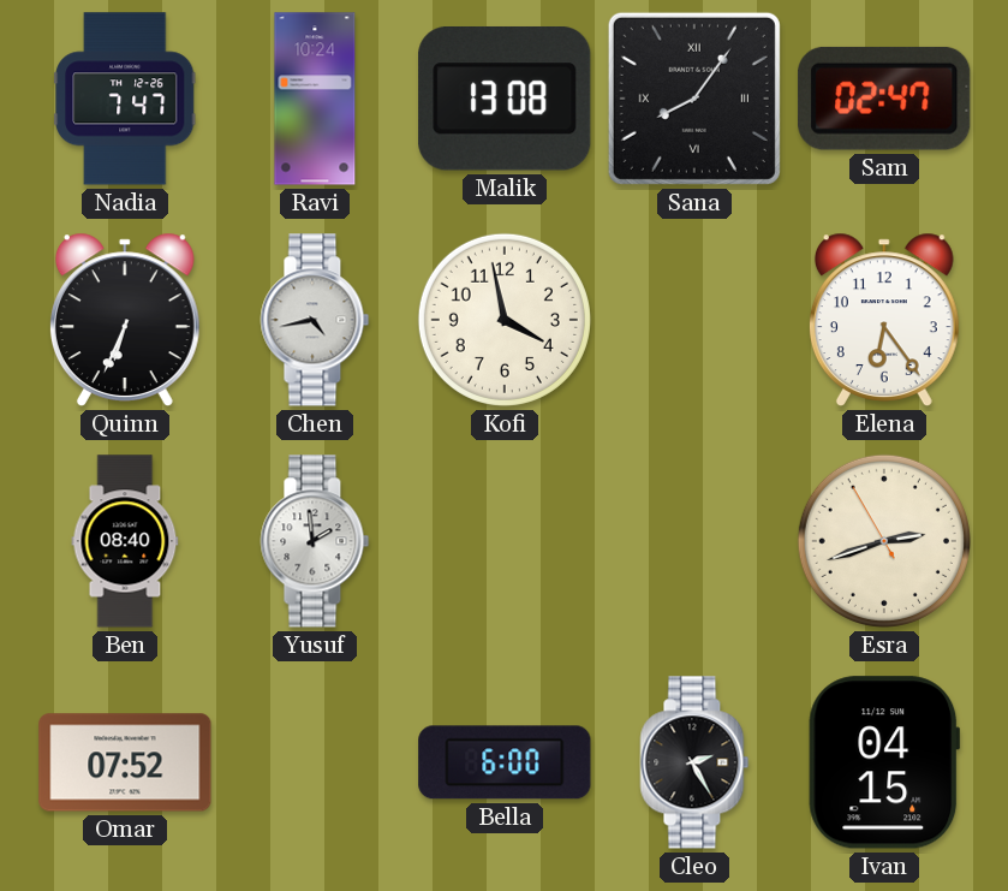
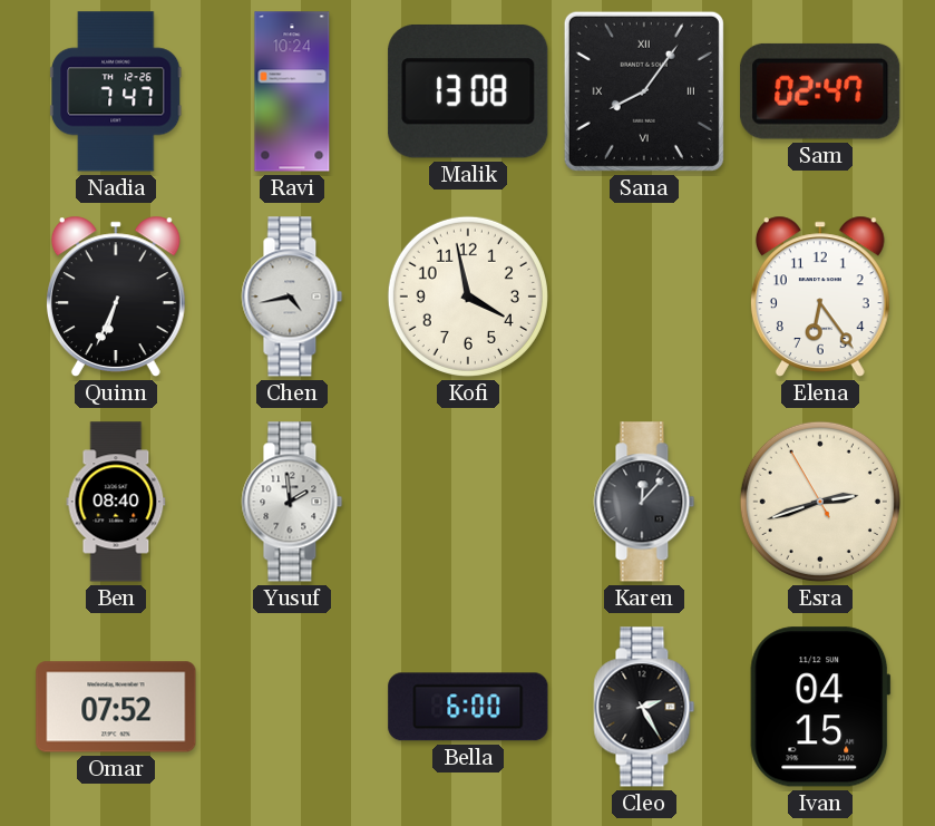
Karen: none -> 12:07
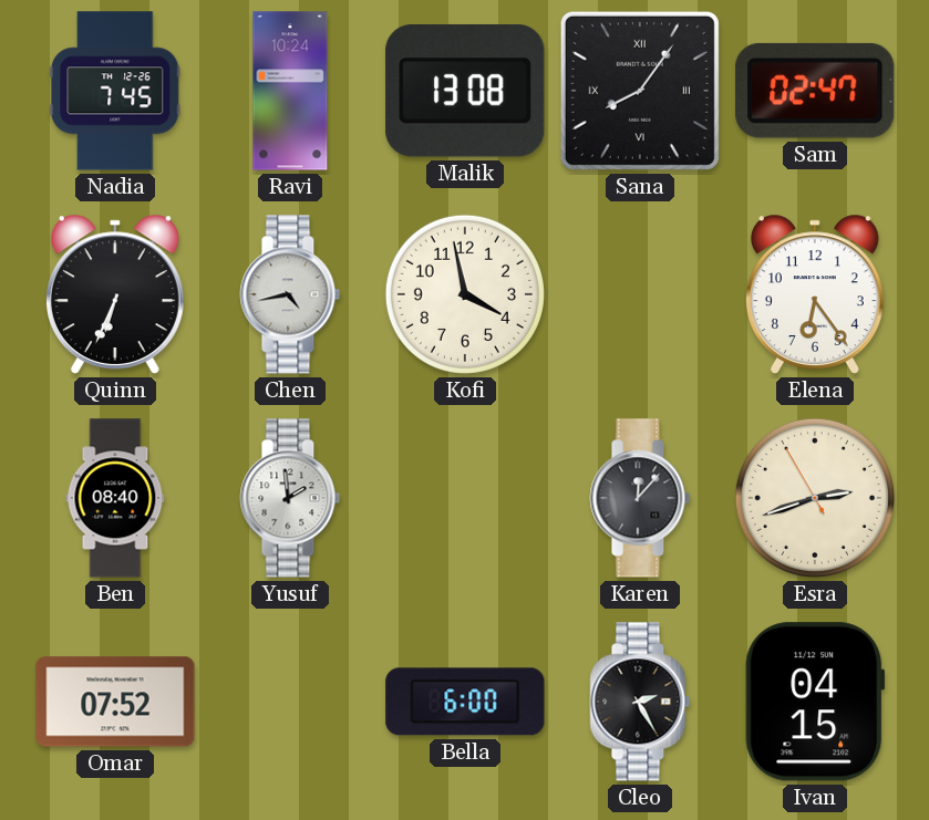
Nadia: 7:47 -> 7:45
